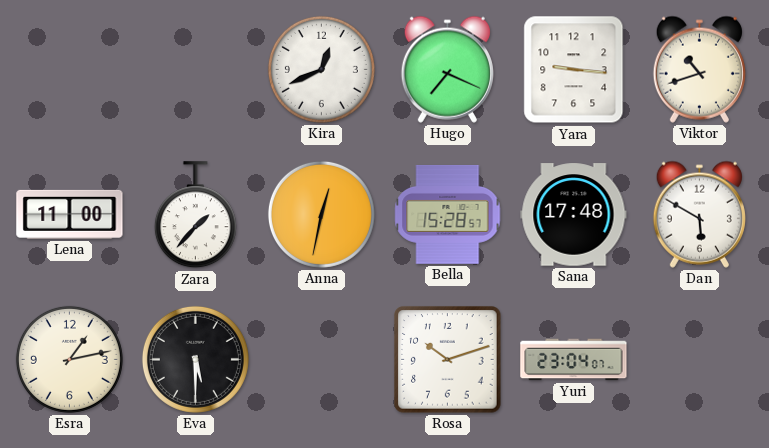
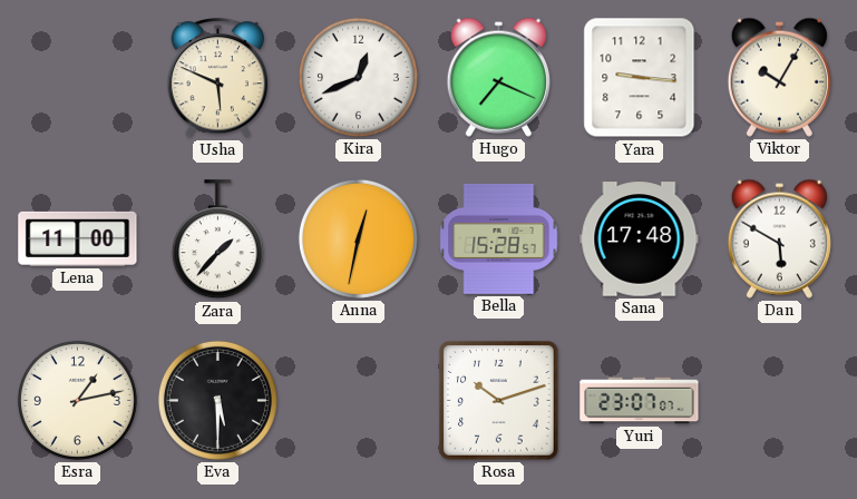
Usha: none -> 5:49
Viktor: 10:42 -> 10:05
Yuri: 23:04 -> 23:07
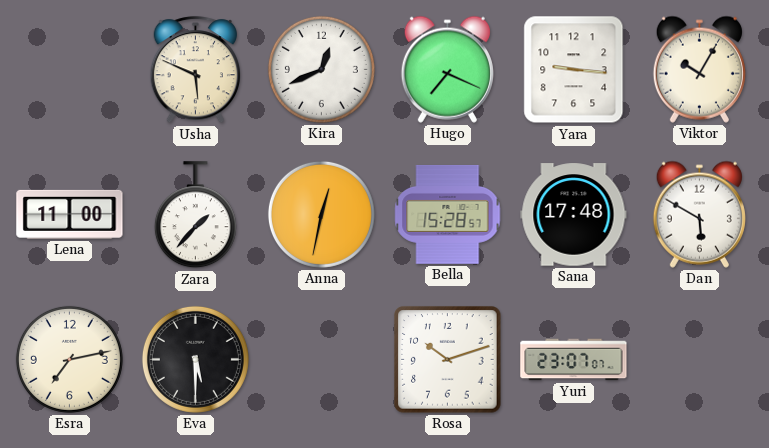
Esra: 1:13 -> 7:13
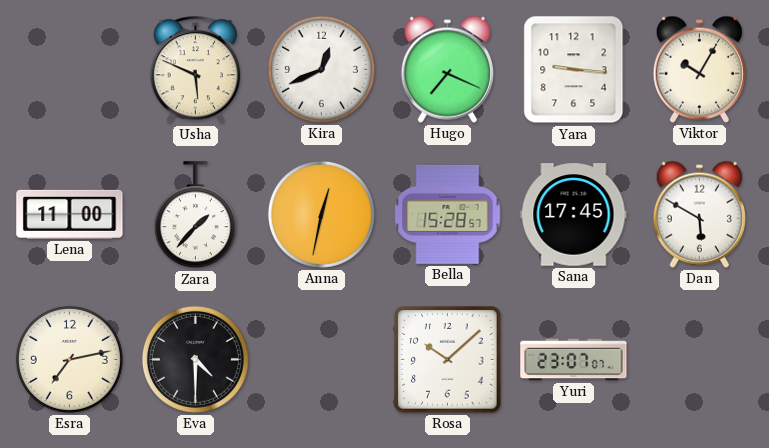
Sana: 17:48 -> 17:45
Eva: 5:30 -> 4:30
Rosa: 10:12 -> 10:08
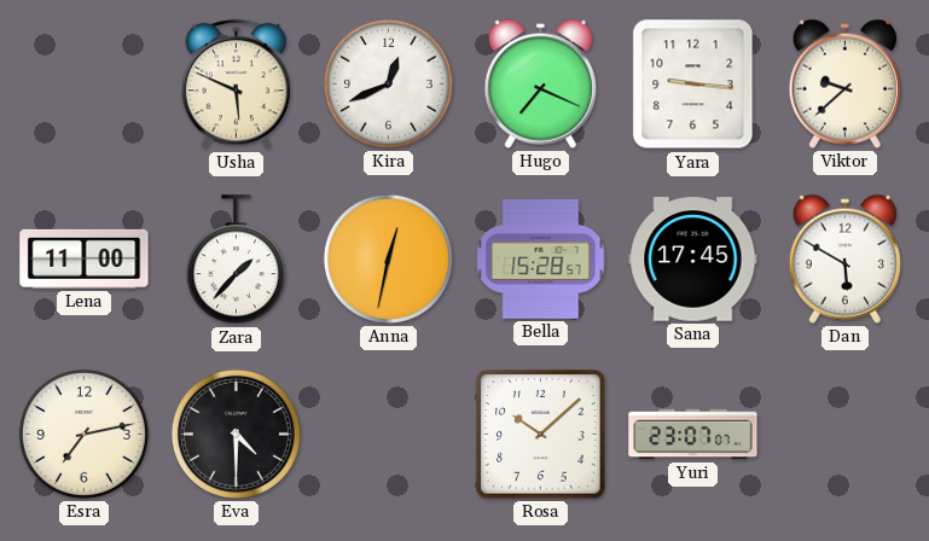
Viktor: 10:05 -> 9:38
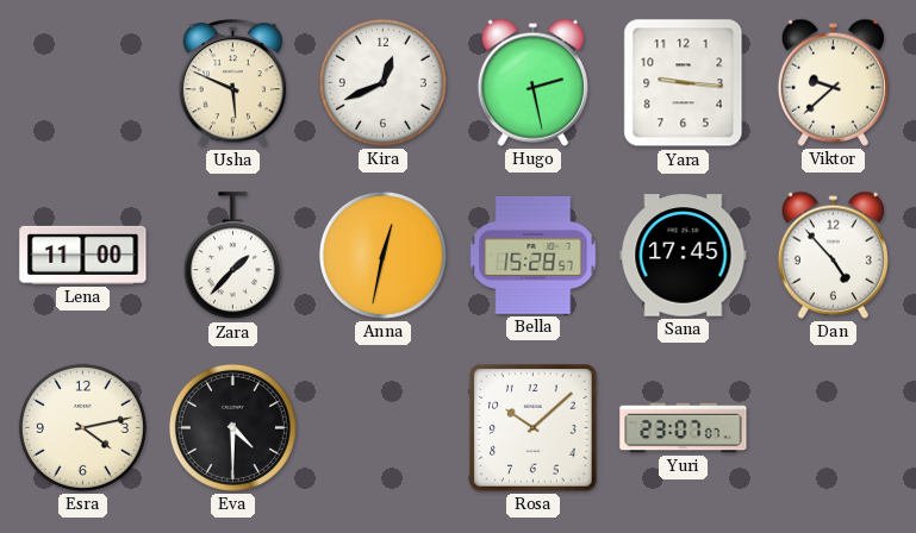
Hugo: 7:19 -> 2:28
Dan: 5:50 -> 4:53
Esra: 7:13 -> 4:13
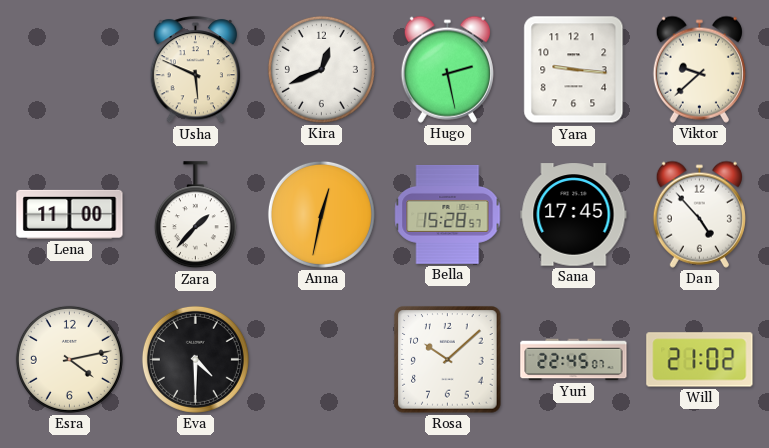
Yuri: 23:07 -> 22:45
Will: none -> 21:02
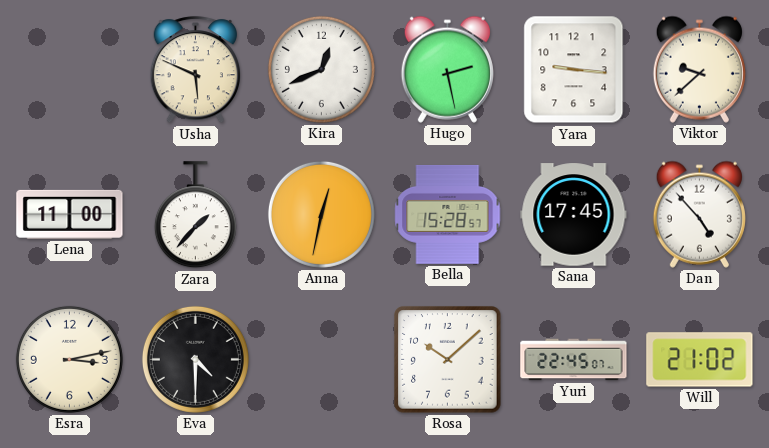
Esra: 4:13 -> 3:13
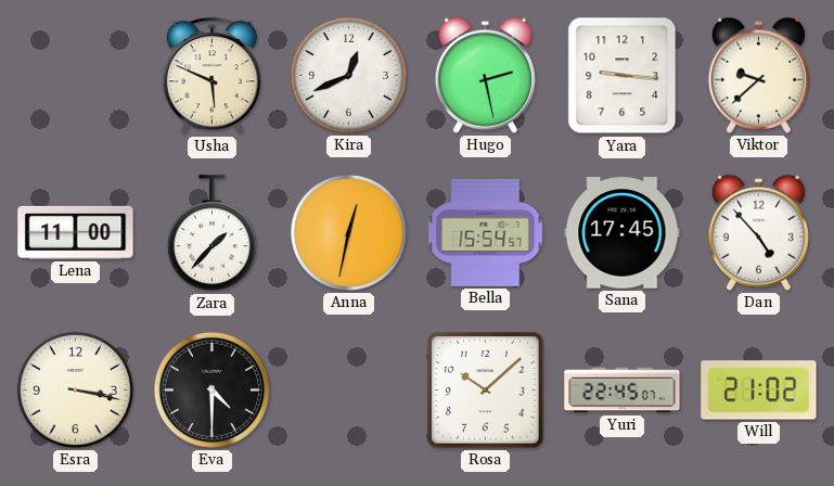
Bella: 15:28 -> 15:54
Esra: 3:13 -> 3:17
